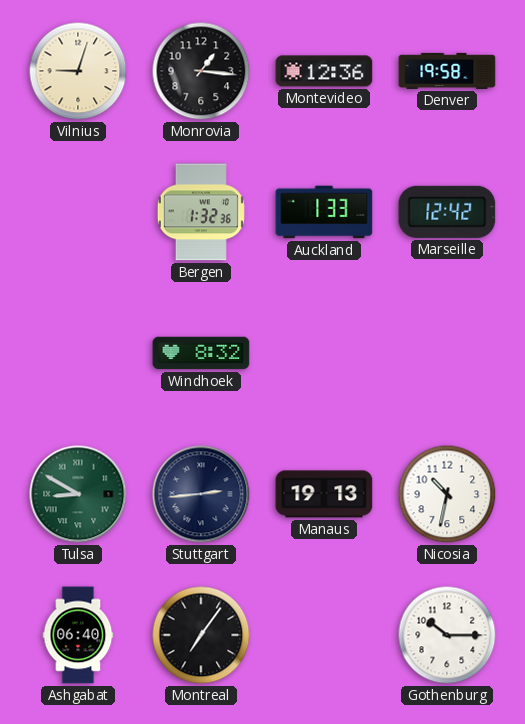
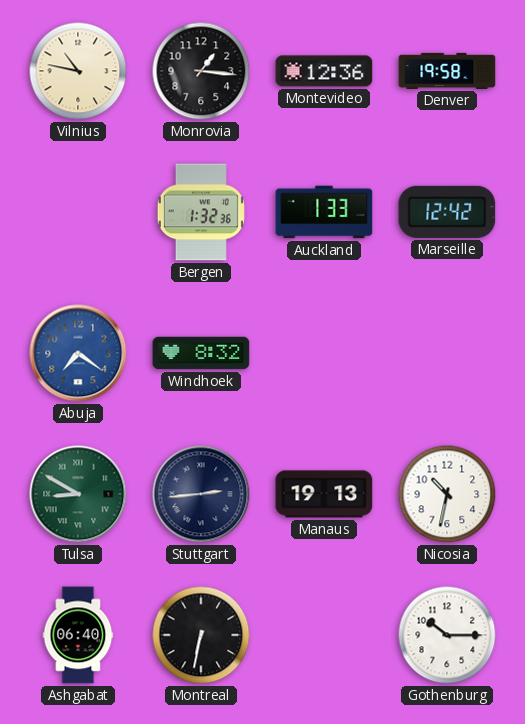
Vilnius: 9:03 -> 10:47
Abuja: none -> 7:21
Montreal: 7:06 -> 6:32
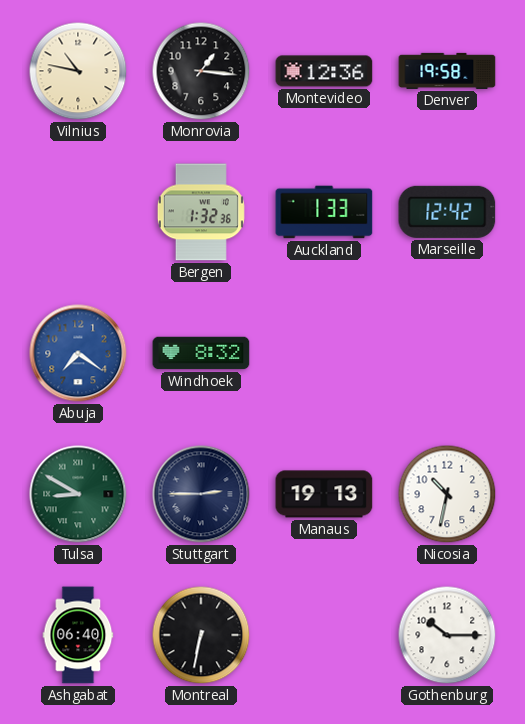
Stuttgart: 2:44 -> 2:45
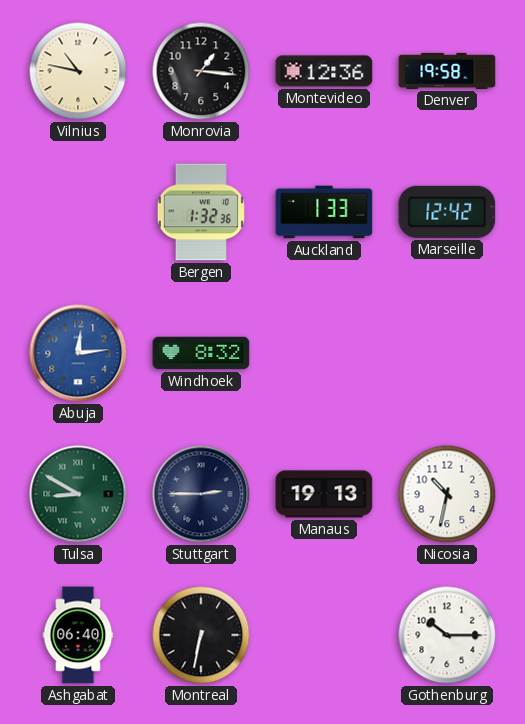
Abuja: 7:21 -> 12:14
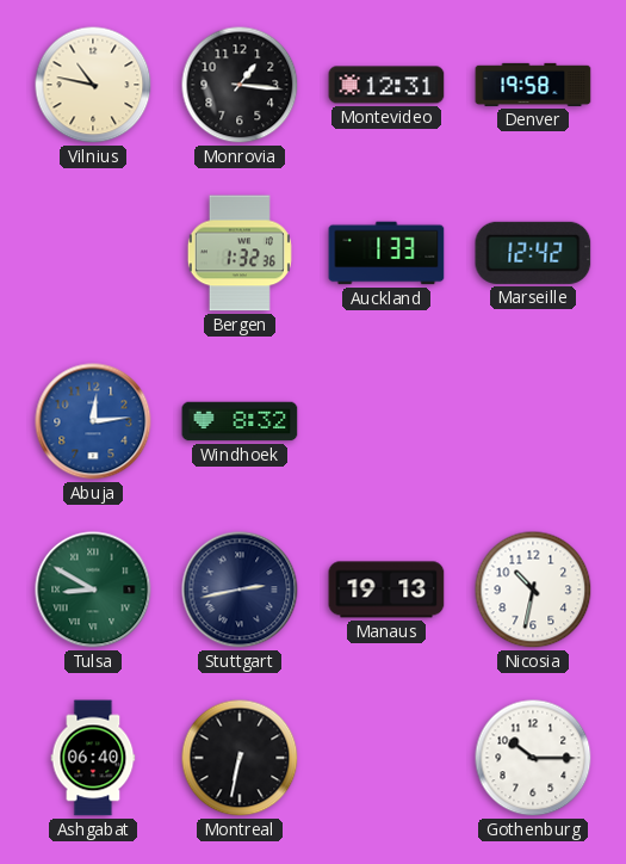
Montevideo: 12:36 -> 12:31
Stuttgart: 2:45 -> 2:43
